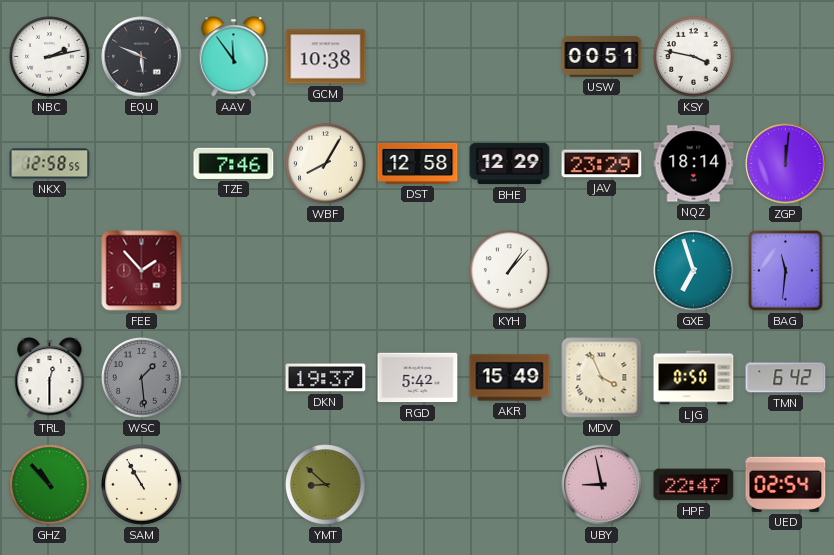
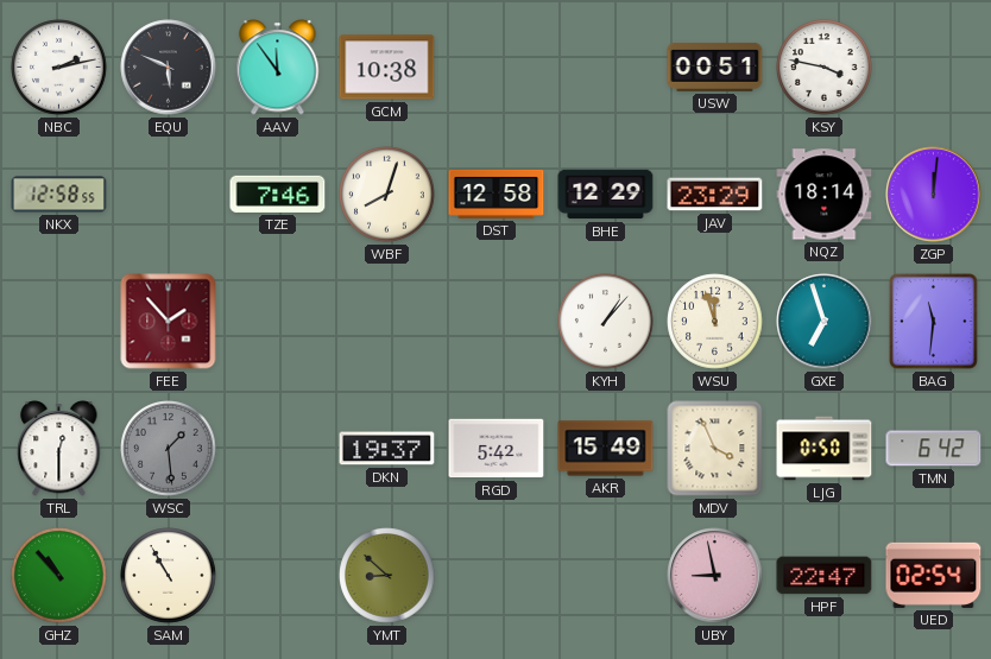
WBF: 8:05 -> 8:03
WSU: none -> 11:57
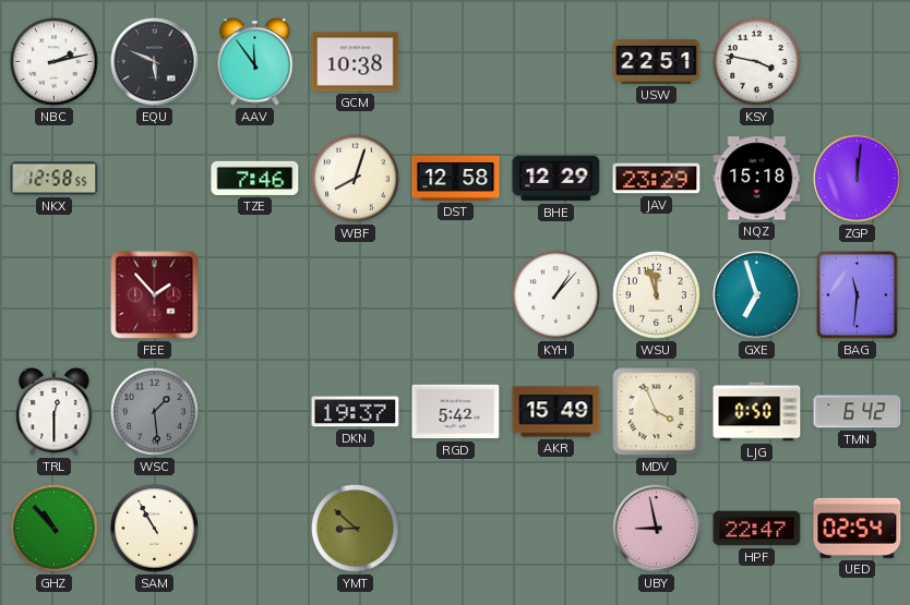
USW: 00:51 -> 22:51
NQZ: 18:14 -> 15:18
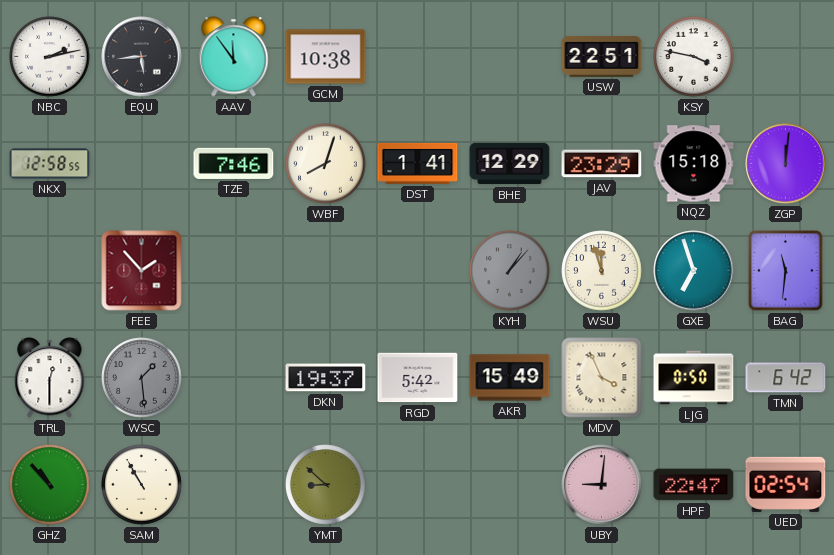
EQU: 5:49 -> 5:44
DST: 12:58 -> 1:41
KYH dial: white -> grey
UBY: 8:58 -> 9:01
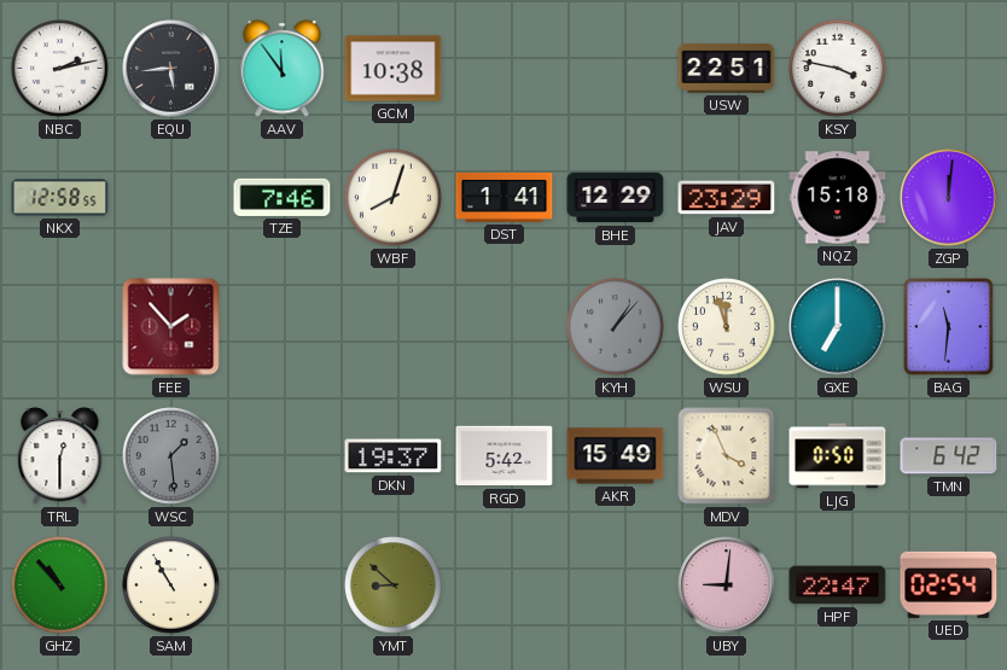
GXE: 6:57 -> 7:00
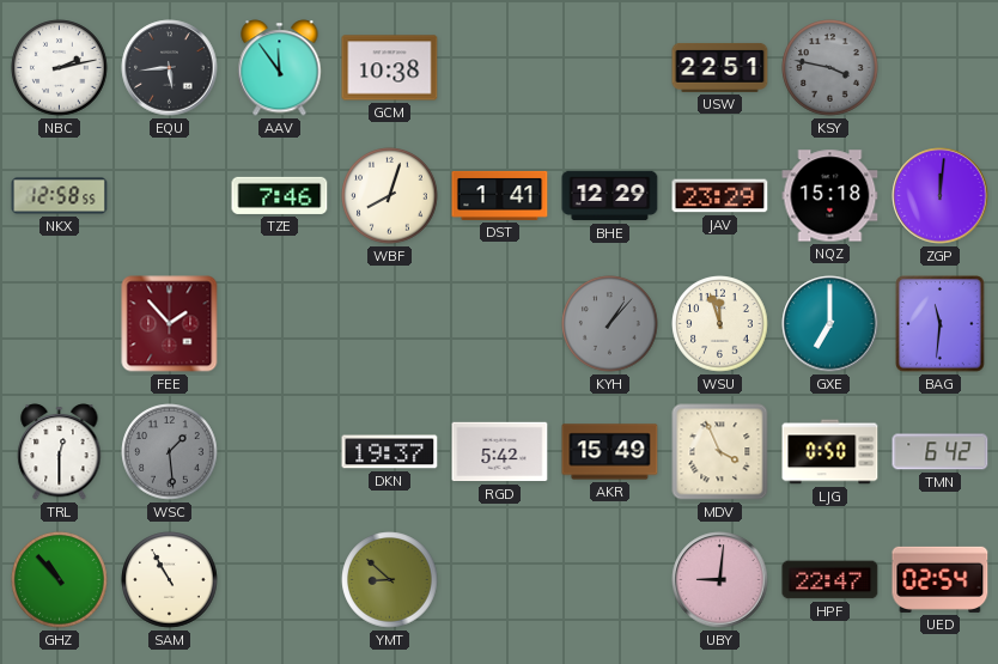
KSY dial: white -> grey
